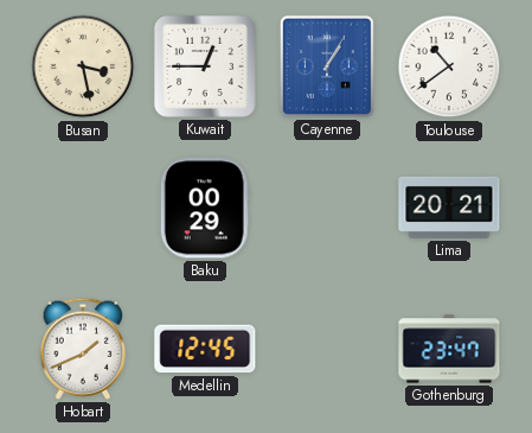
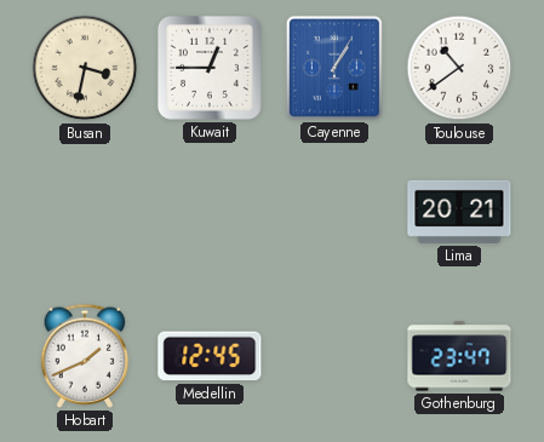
Busan: 3:28 -> 3:32
Baku: 00:29 -> none
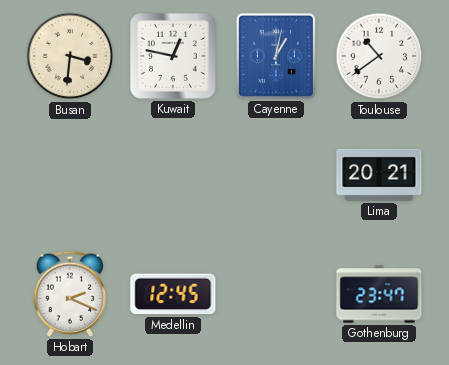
Busan: 3:32 -> 3:31
Kuwait: 12:45 -> 12:47
Cayenne: 1:05 -> 1:02
Hobart: 1:41 -> 2:19
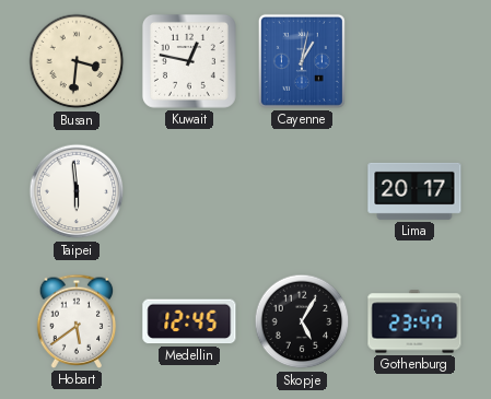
Toulouse: 10:39 -> none
Taipei: none -> 5:59
Lima: 20:21 -> 20:17
Hobart: 2:19 -> 5:39
Skopje: none -> 5:05
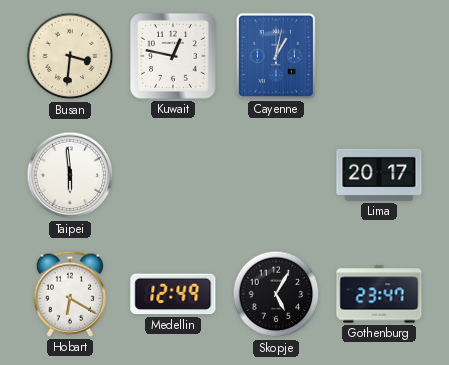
Hobart: 5:39 -> 6:20
Medellin: 12:45 -> 12:49
